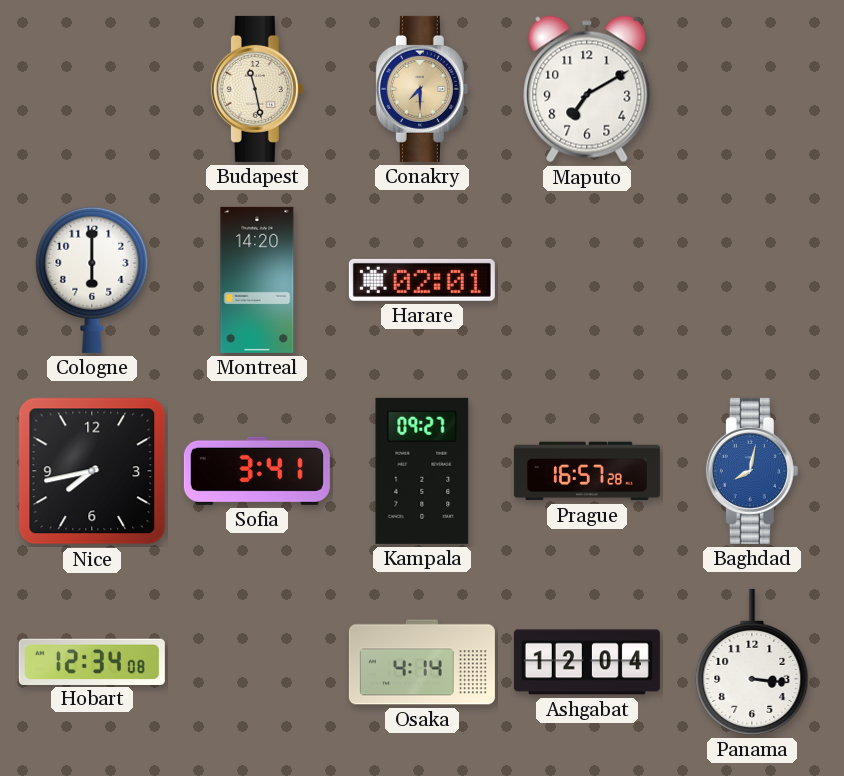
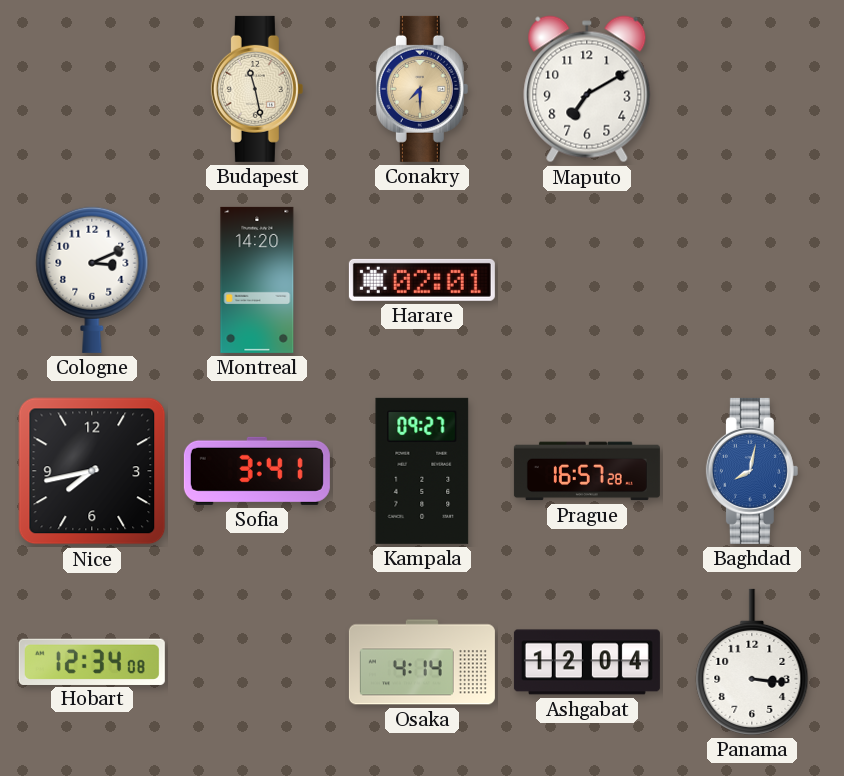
Cologne: 6:00 -> 3:11
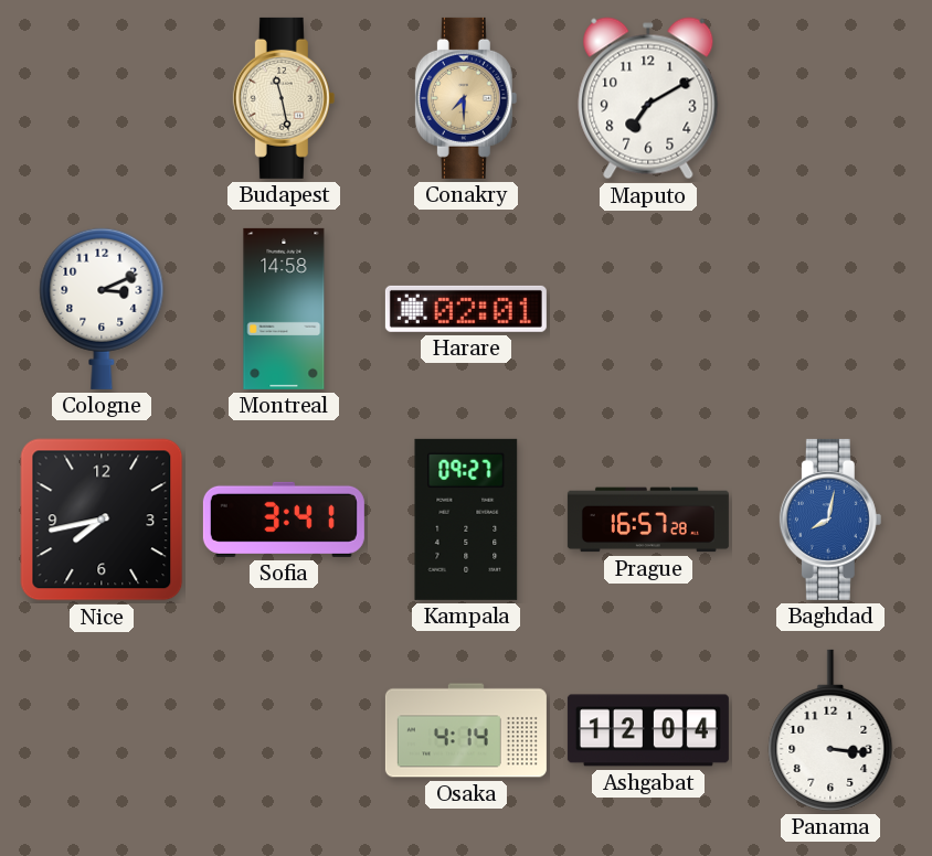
Montreal: 14:20 -> 14:58
Hobart: 12:34 -> none
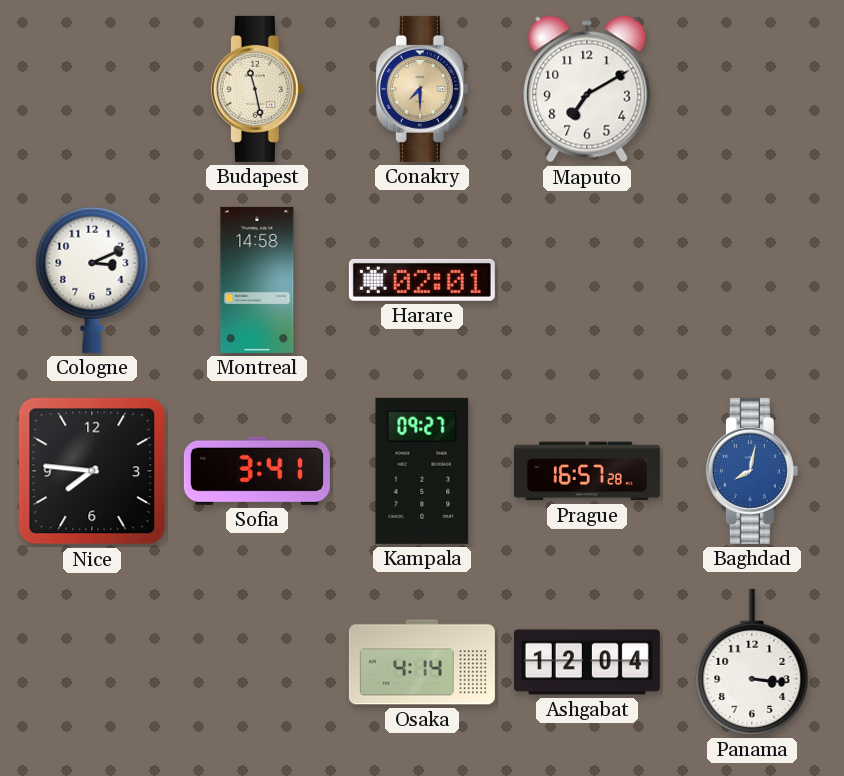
Nice: 7:43 -> 7:46
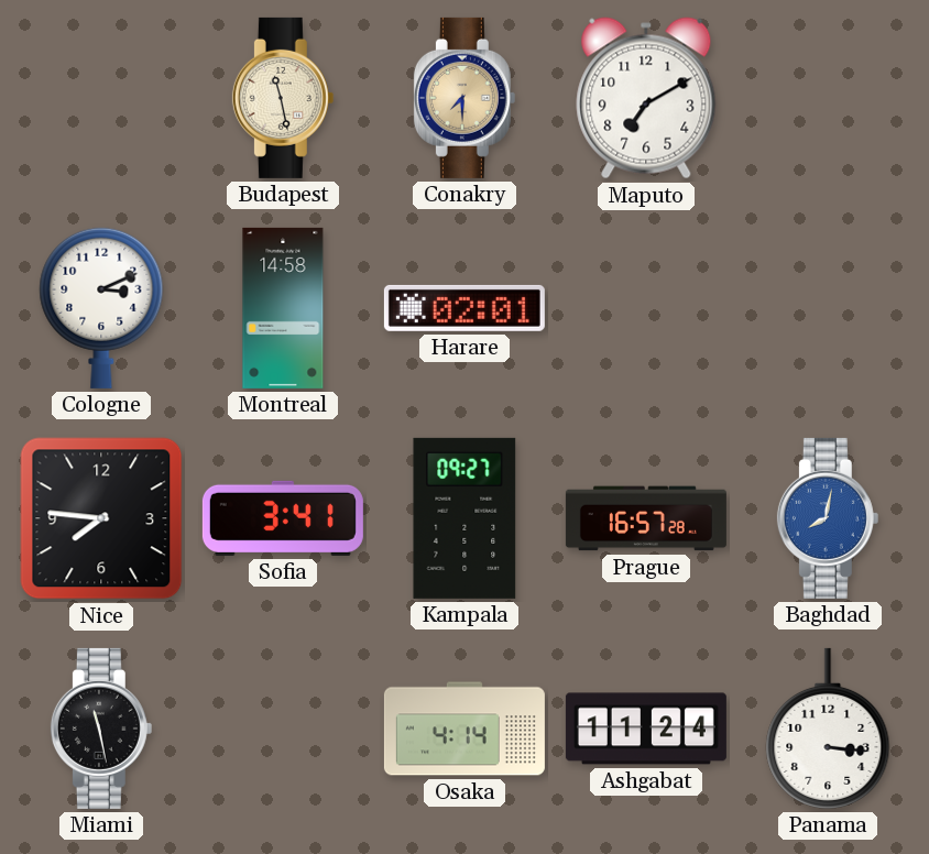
Miami: none -> 11:28
Ashgabat: 12:04 -> 11:24
